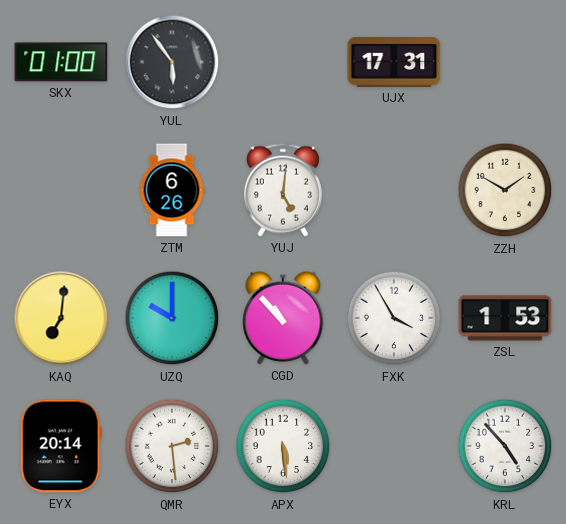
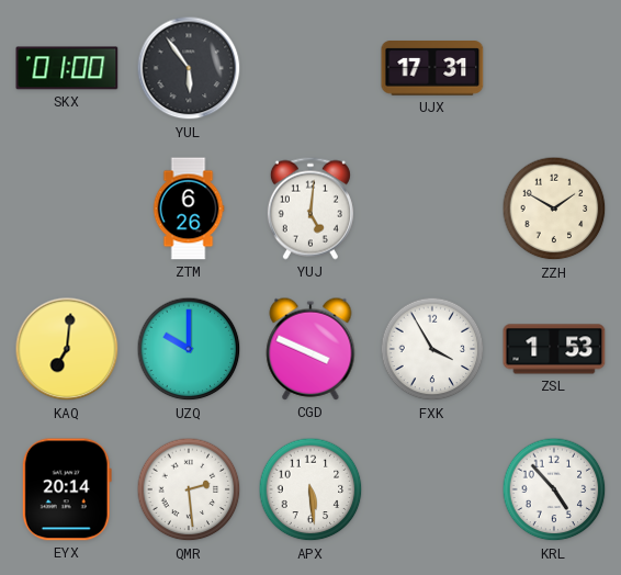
CGD: 10:53 -> 3:49
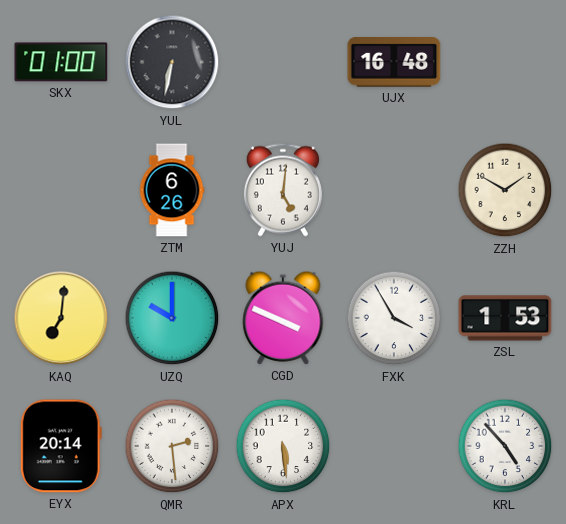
YUL: 5:54 -> 6:32
UJX: 17:31 -> 16:48
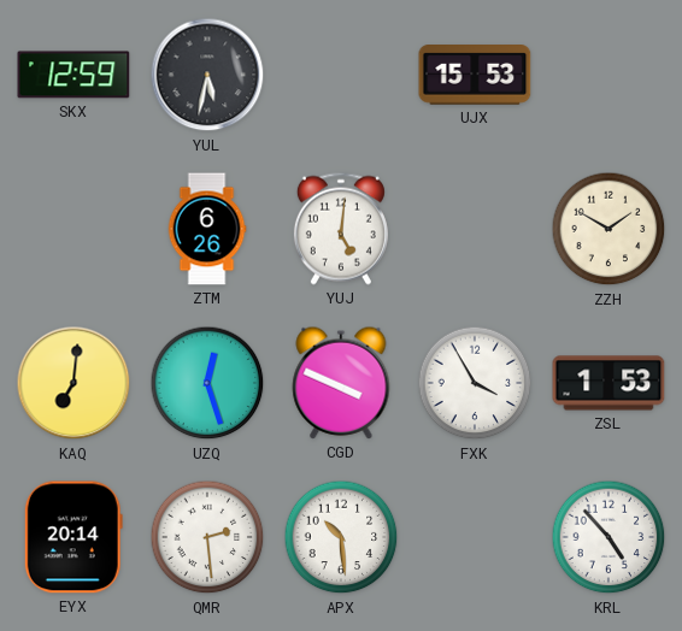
SKX: 01:00 -> 12:59
YUL: 6:32 -> 5:32
UJX: 16:48 -> 15:53
UZQ: 10:00 -> 12:27
APX: 5:29 -> 10:29
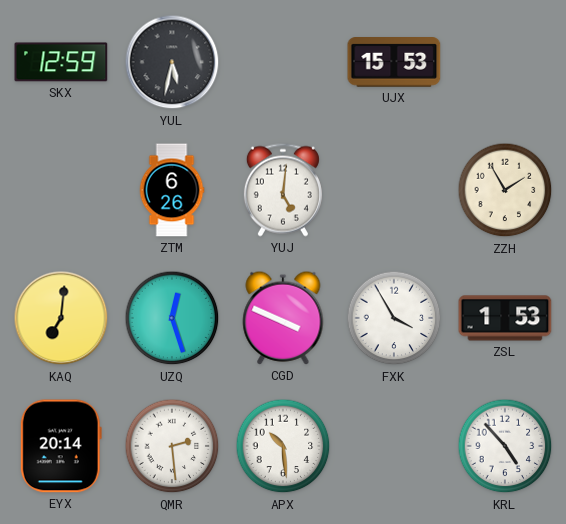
ZZH: 1:50 -> 1:55
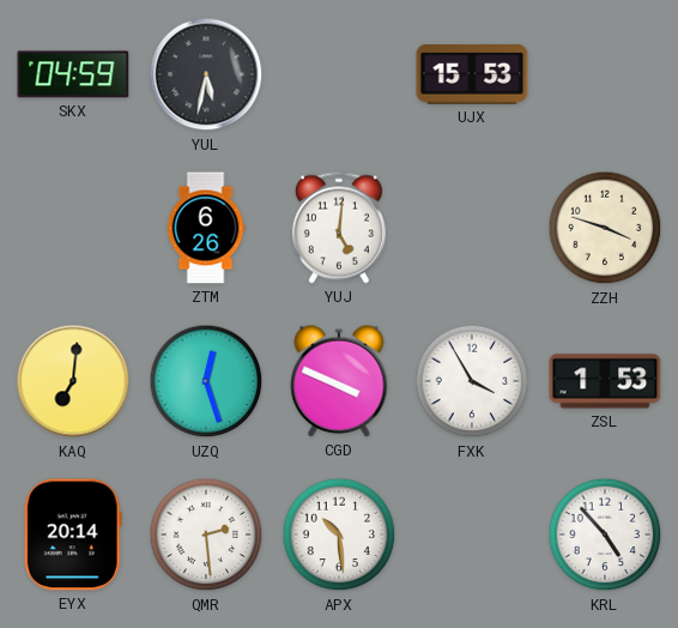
SKX: 12:59 -> 04:59
ZZH: 1:55 -> 3:48
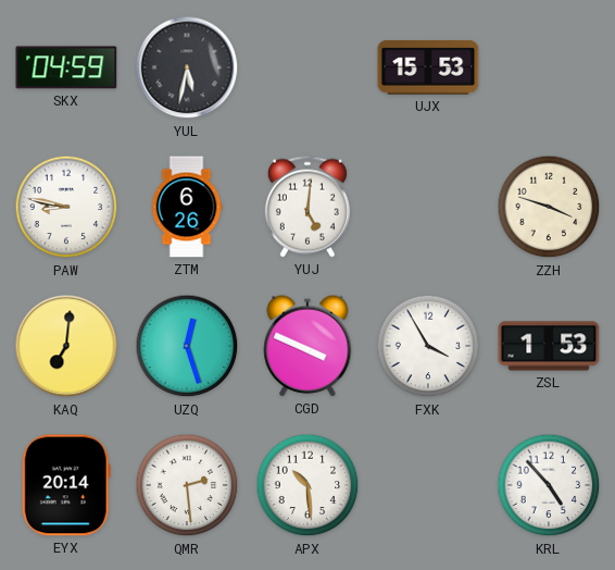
PAW: none -> 8:47
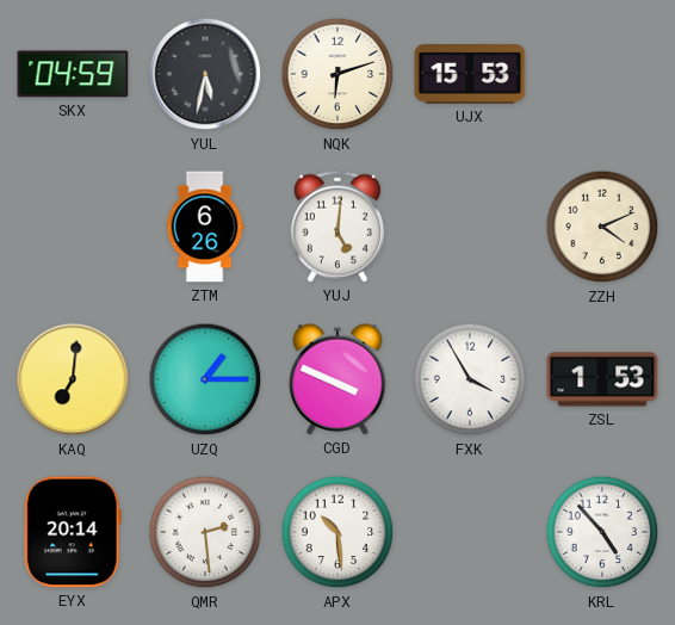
NQK: none -> 6:12
PAW: 8:47 -> none
ZZH: 3:48 -> 4:11
UZQ: 12:27 -> 1:15
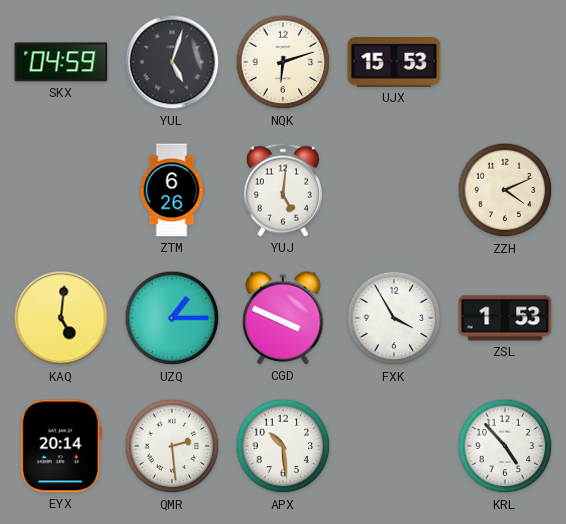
YUL: 5:32 -> 5:03
KAQ: 7:01 -> 5:01
